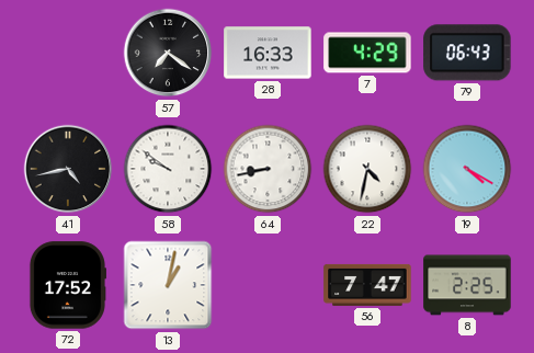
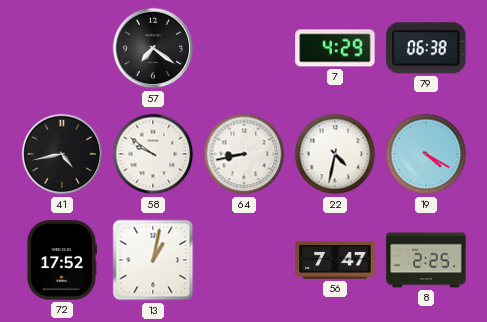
28: 16:33 -> none
79: 06:43 -> 06:38
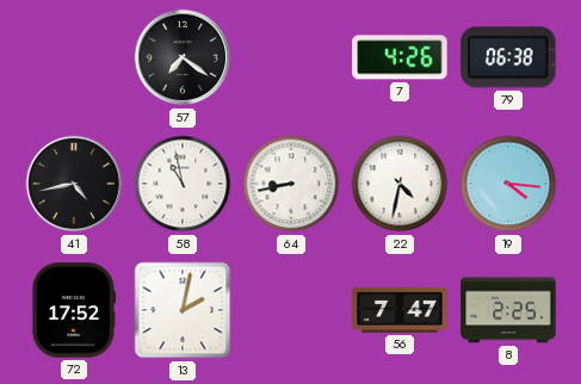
7: 4:29 -> 4:26
58: 9:51 -> 10:58
19: 4:20 -> 4:16
13: 1:02 -> 2:02
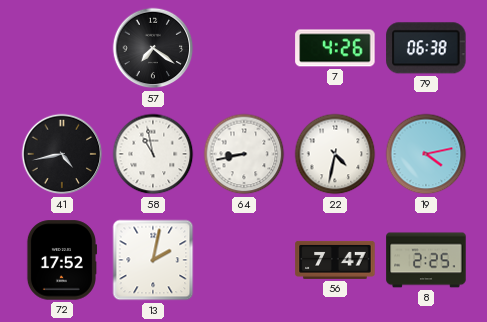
19: 4:16 -> 4:13
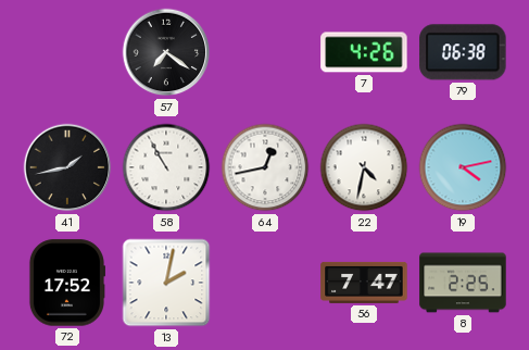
41: 4:43 -> 1:43
58: 10:58 -> 10:55
64: 8:43 -> 12:43
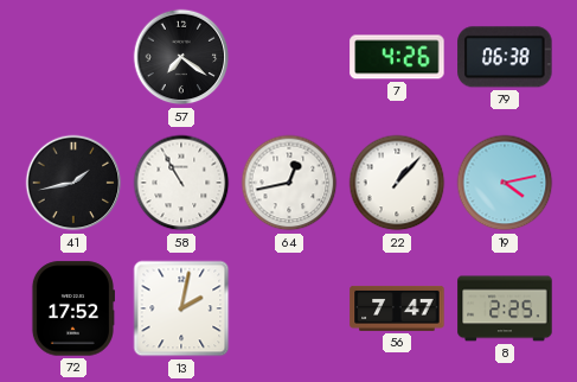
22: 4:32 -> 1:07
